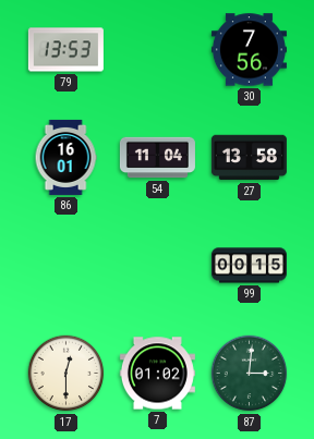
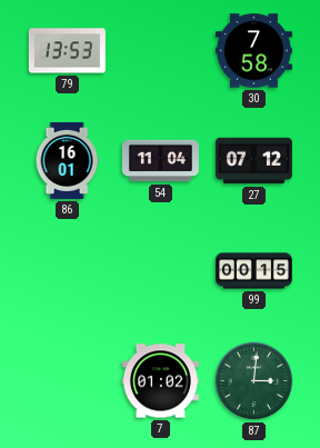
30: 7:56 -> 7:58
27: 13:58 -> 07:12
17: 12:30 -> none
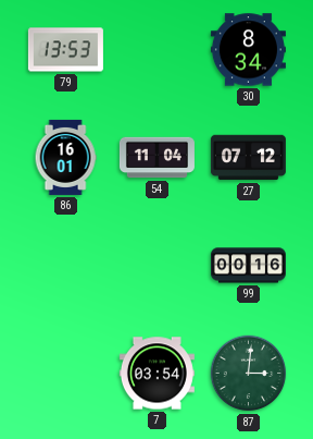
30: 7:58 -> 8:34
99: 00:15 -> 00:16
7: 01:02 -> 03:54
